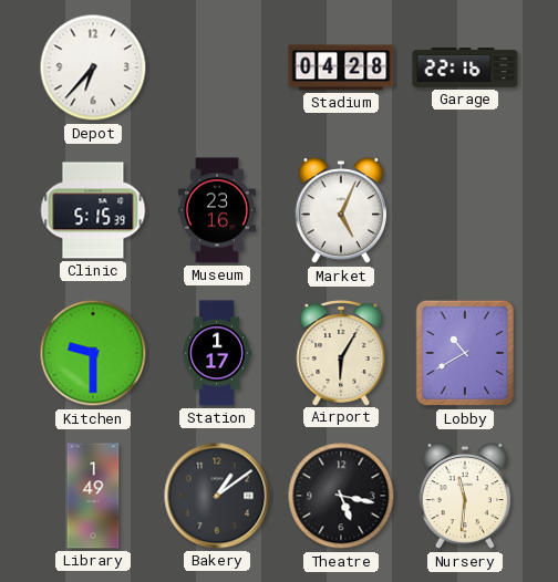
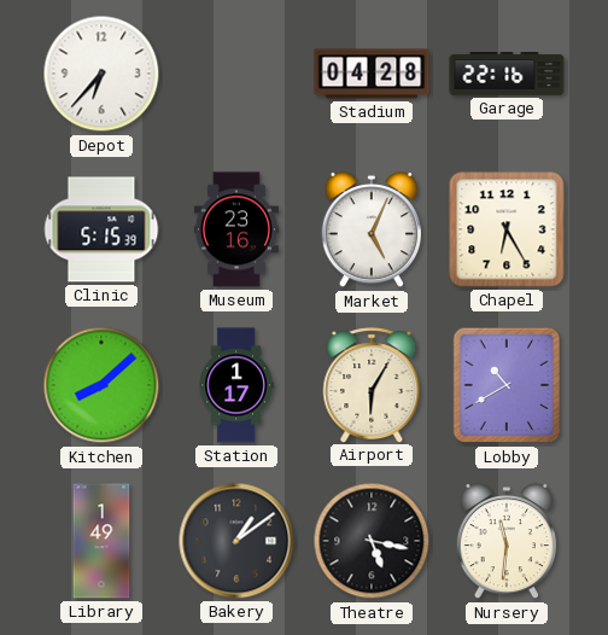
Chapel: none -> 6:25
Kitchen: 9:30 -> 8:08
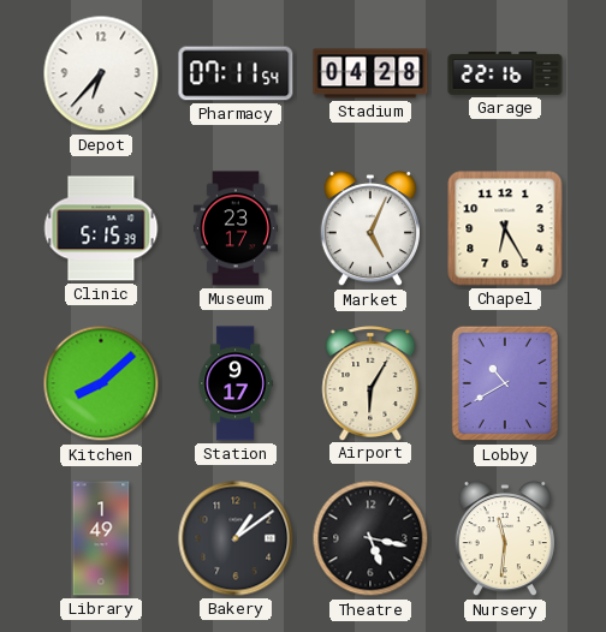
Pharmacy: none -> 07:11
Museum: 23:16 -> 23:17
Station: 1:17 -> 9:17
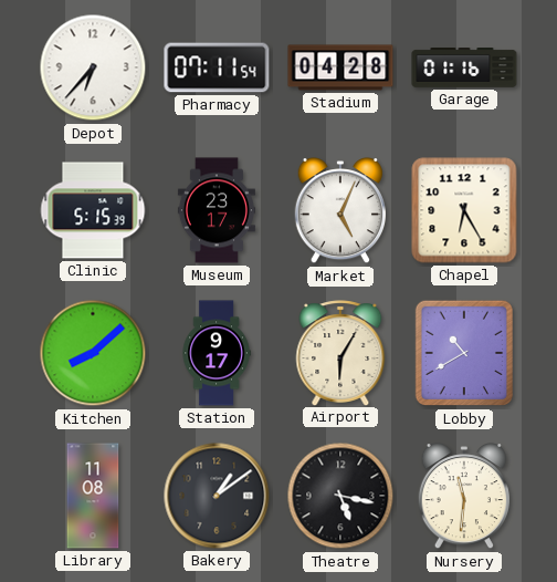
Garage: 22:16 -> 01:16
Library: 1:49 -> 11:08
